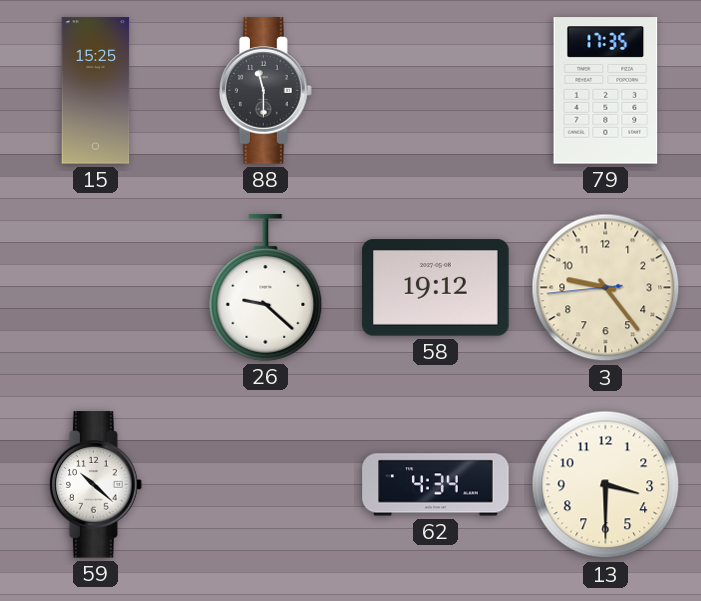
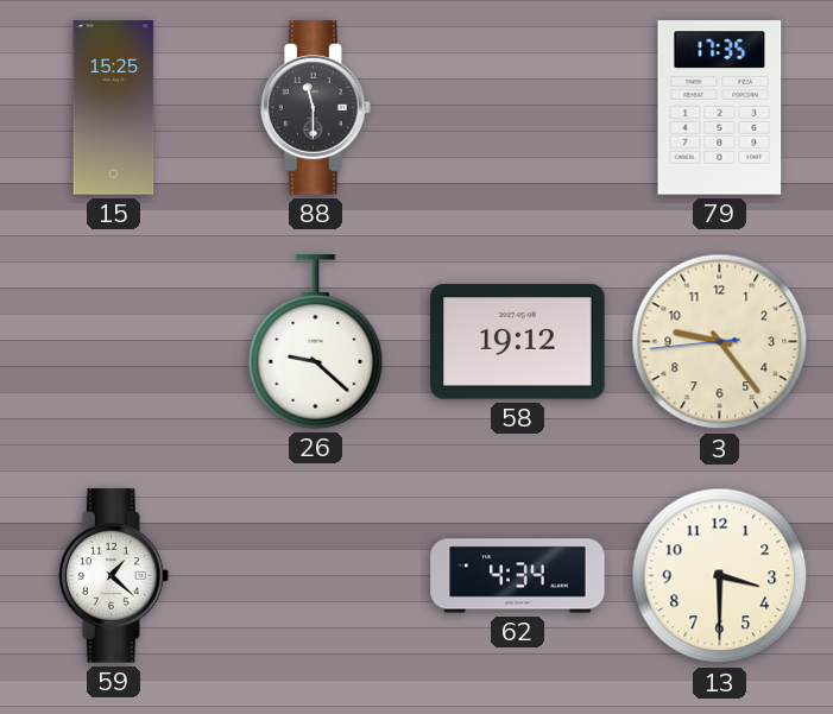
59: 10:22 -> 1:22
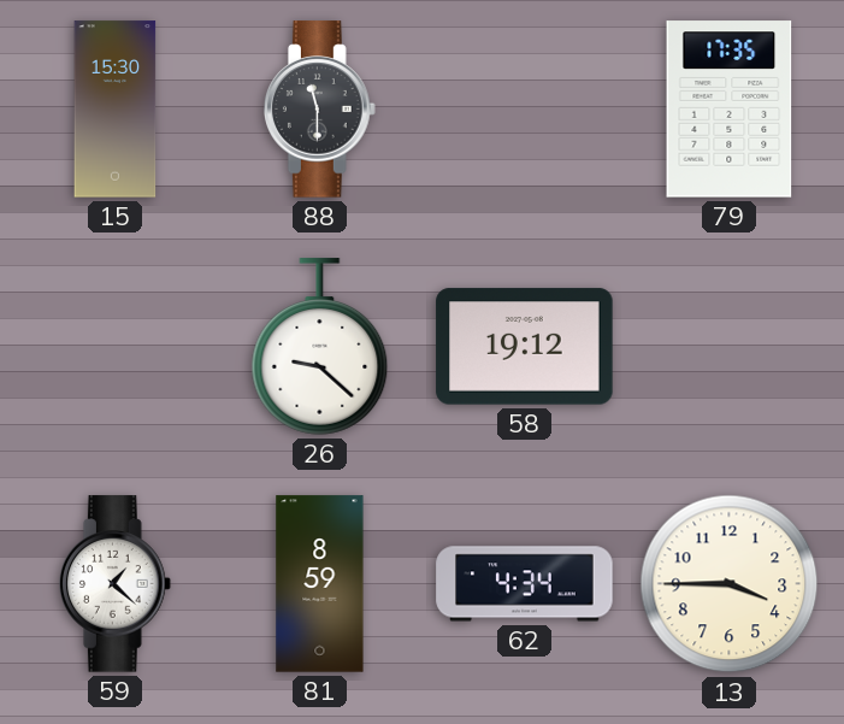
15: 15:25 -> 15:30
3: 9:23 -> none
81: none -> 8:59
13: 3:30 -> 3:45
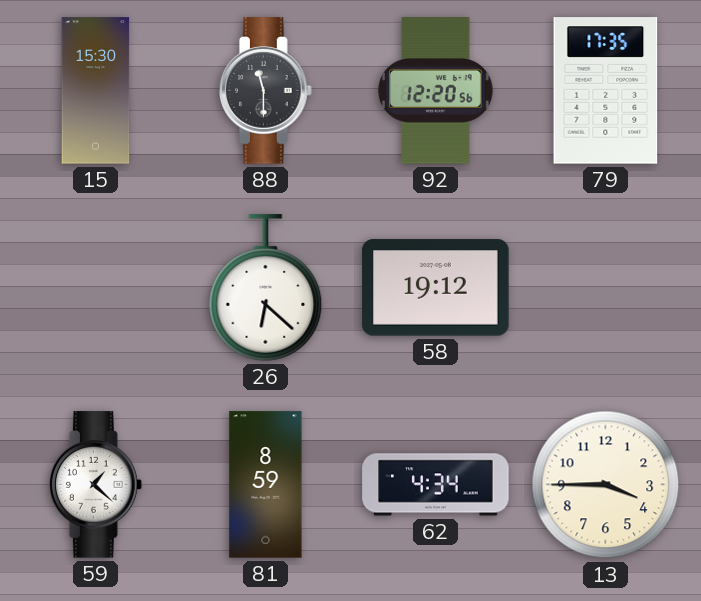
92: none -> 12:20
26: 9:22 -> 6:22
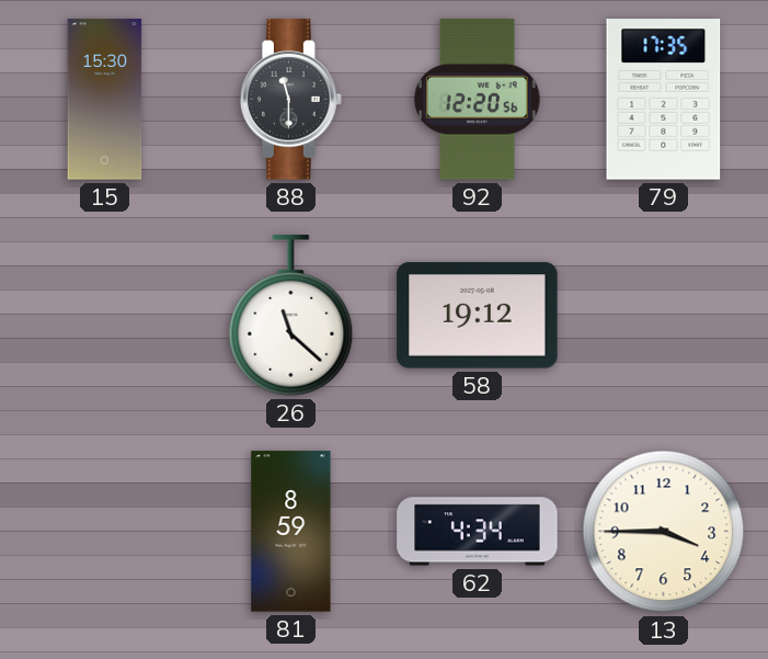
26: 6:22 -> 11:22
59: 1:22 -> none
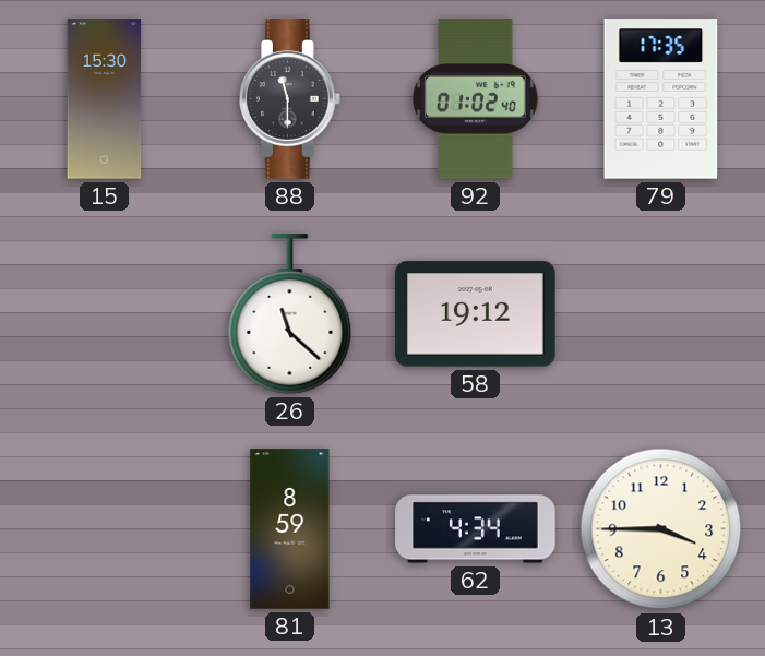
92: 12:20 -> 01:02
